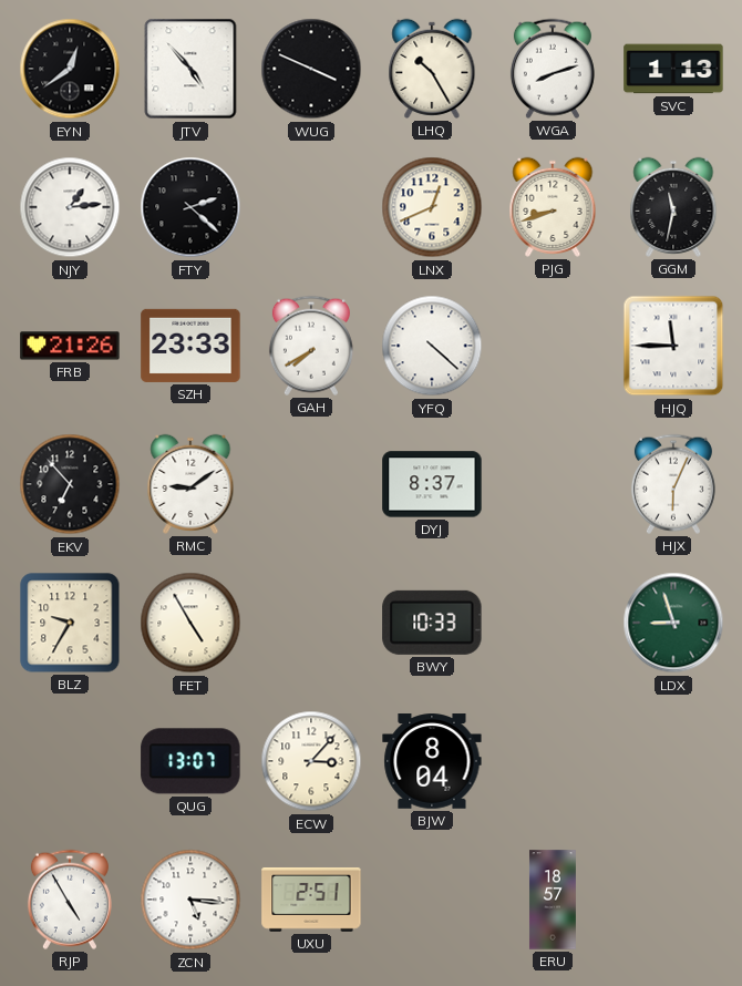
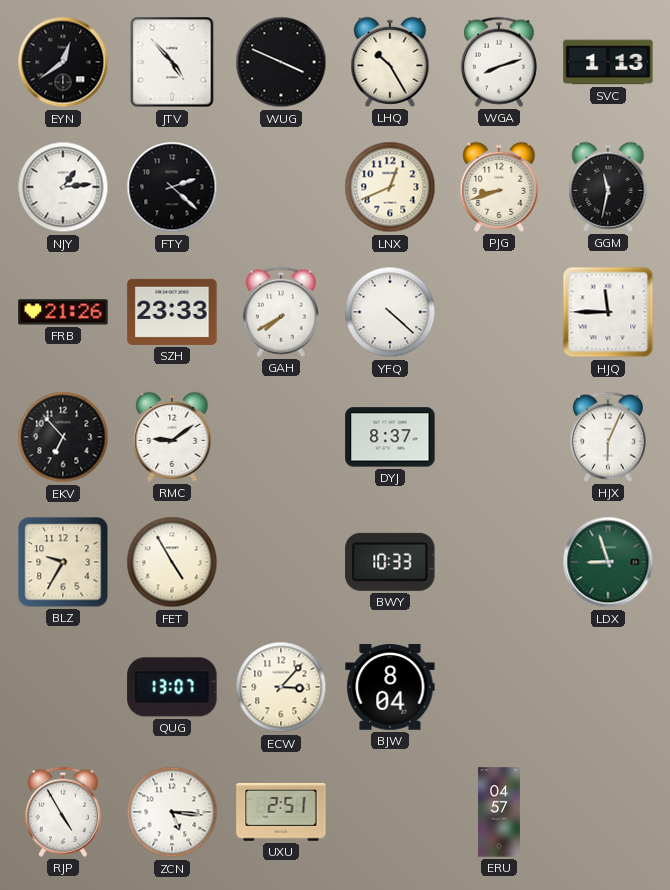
ERU: 18:57 -> 04:57
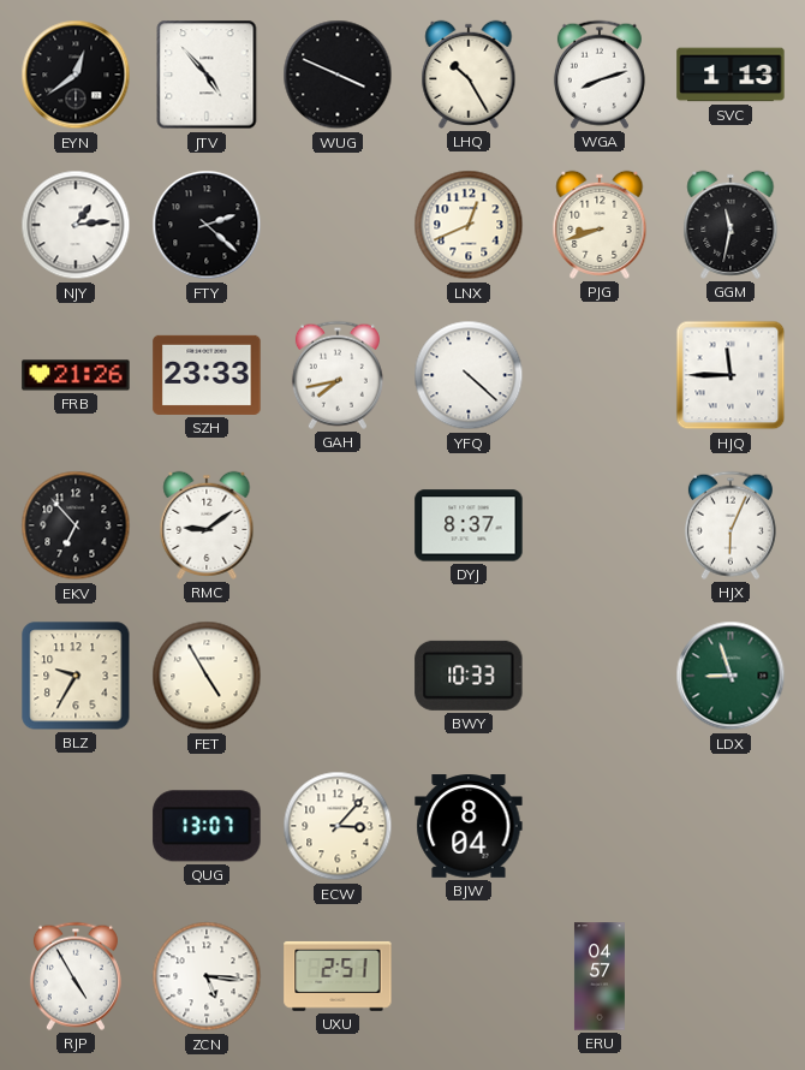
GAH: 7:40 -> 7:43
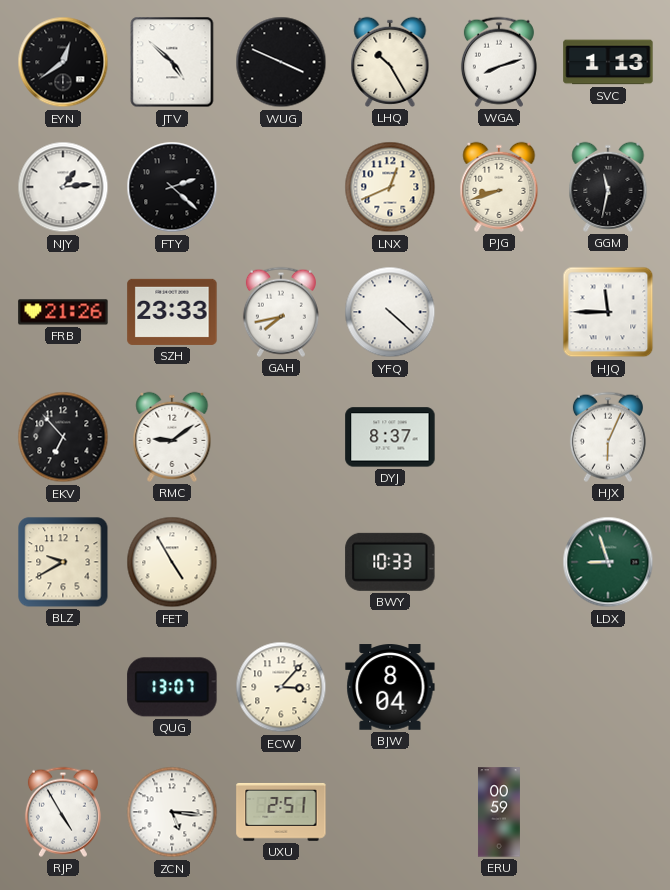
JTV: 4:53 -> 4:52
BLZ: 9:35 -> 9:40
ERU: 04:57 -> 00:59
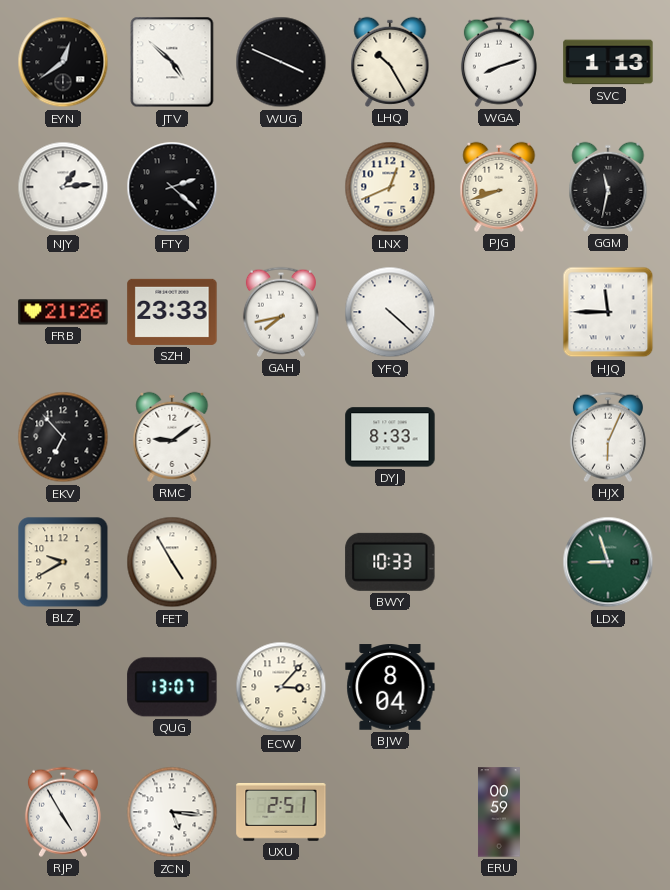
DYJ: 8:37 -> 8:33
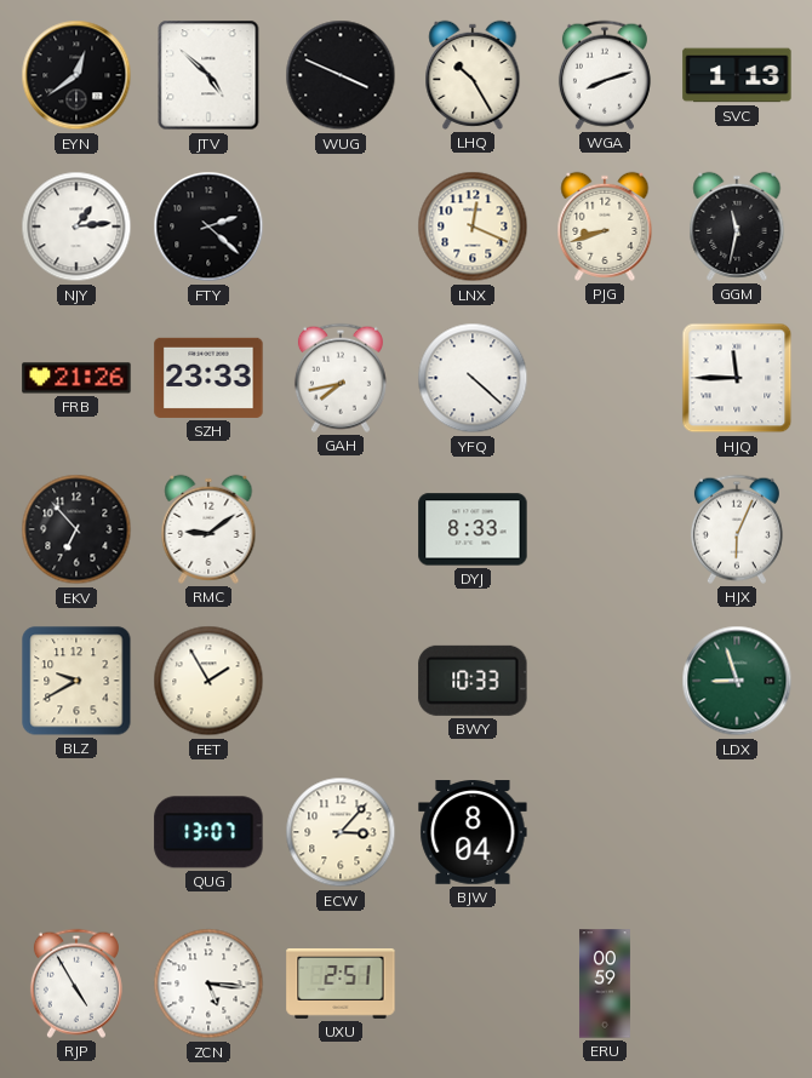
LNX: 12:41 -> 12:19
FET: 4:55 -> 1:55
